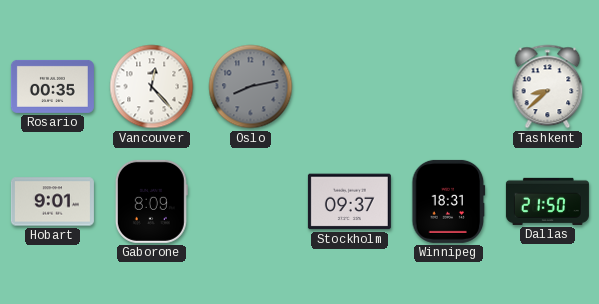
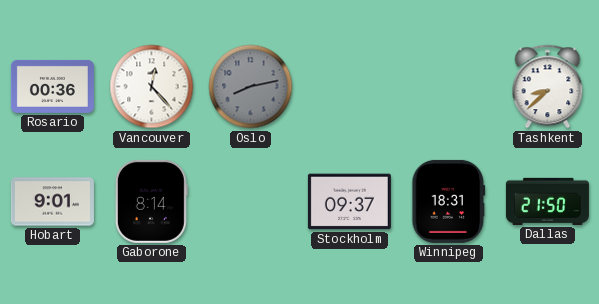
Rosario: 00:35 -> 00:36
Gaborone: 8:09 -> 8:14
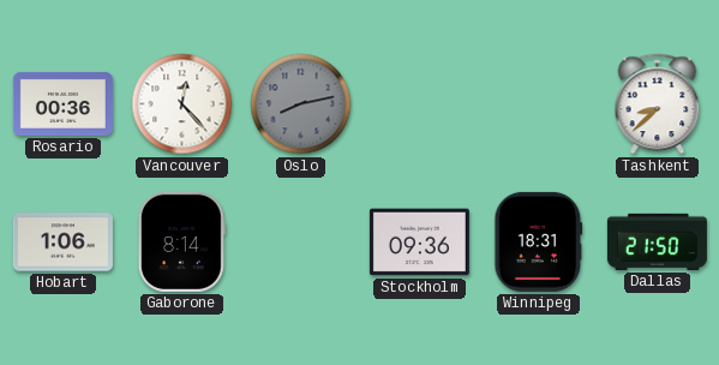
Hobart: 9:01 -> 1:06
Stockholm: 09:37 -> 09:36
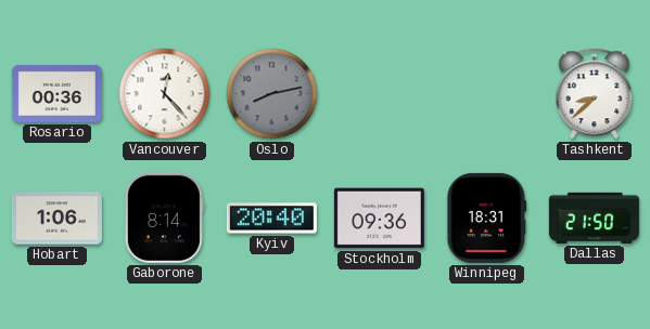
Kyiv: none -> 20:40
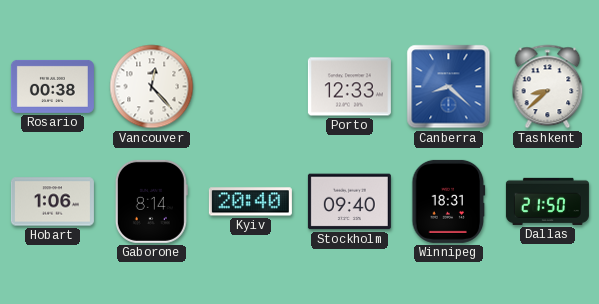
Rosario: 00:36 -> 00:38
Oslo: 8:13 -> none
Porto: none -> 12:33
Canberra: none -> 8:22
Stockholm: 09:36 -> 09:40
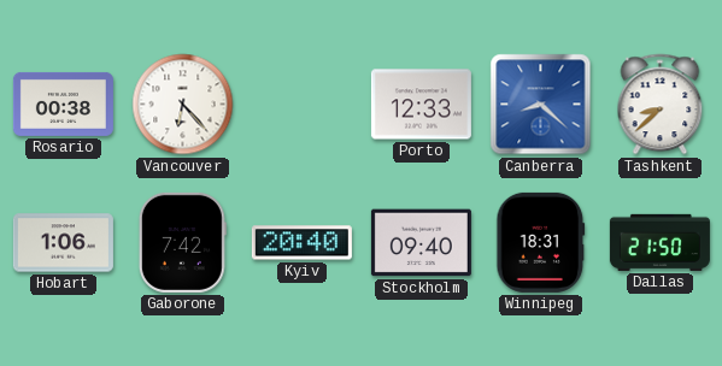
Vancouver: 12:23 -> 6:23
Gaborone: 8:14 -> 7:42
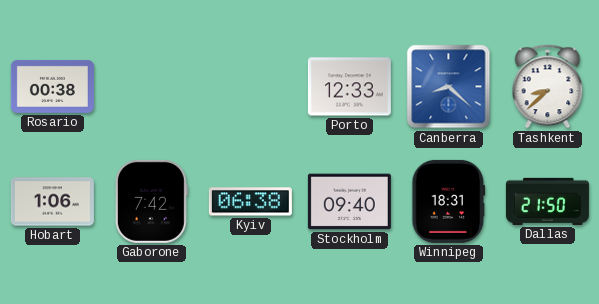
Vancouver: 6:23 -> none
Kyiv: 20:40 -> 06:38
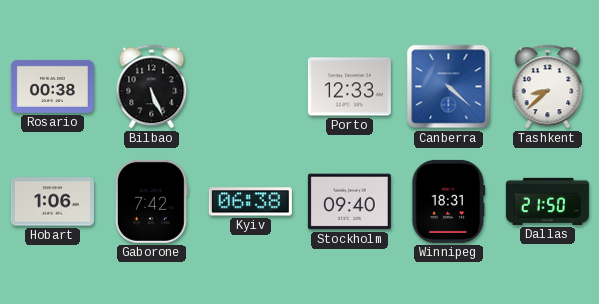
Bilbao: none -> 5:26
Canberra: 8:22 -> 4:22
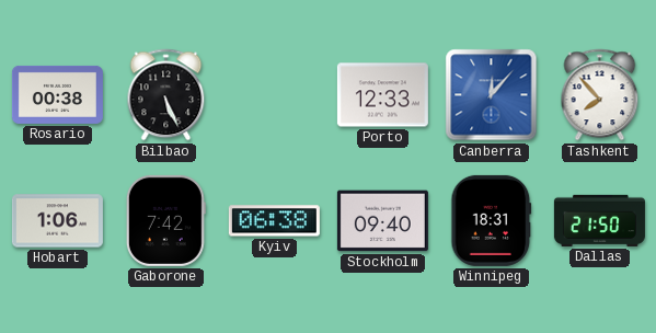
Canberra: 4:22 -> 12:07
Tashkent: 8:38 -> 7:53
